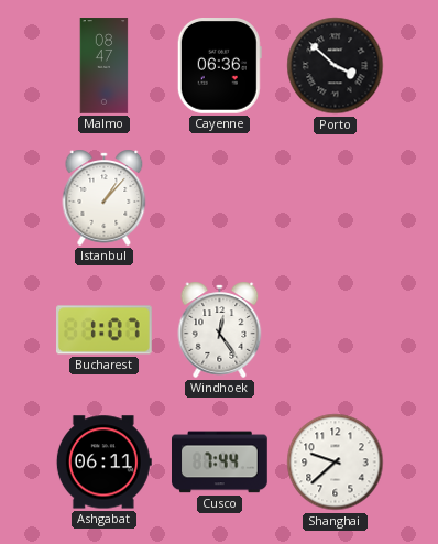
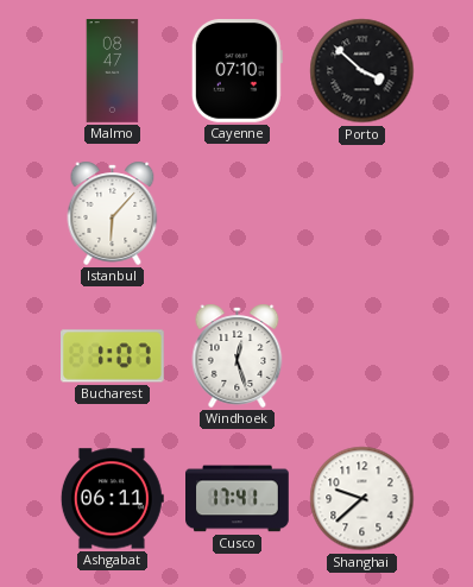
Cayenne: 06:36 -> 07:10
Istanbul: 1:07 -> 6:07
Windhoek: 12:24 -> 12:27
Cusco: 7:44 -> 17:41
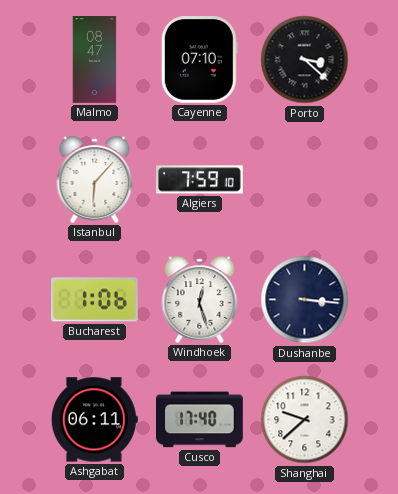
Porto: 3:52 -> 3:22
Algiers: none -> 7:59
Bucharest: 1:07 -> 1:06
Dushanbe: none -> 3:16
Cusco: 17:41 -> 17:40
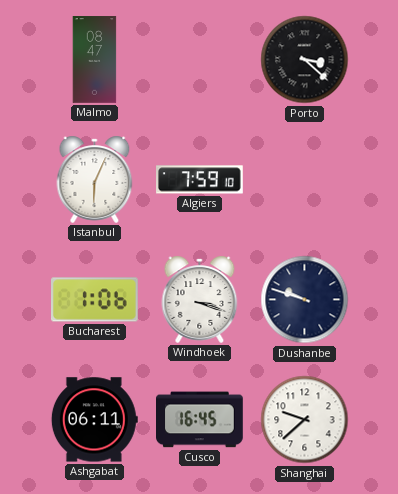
Cayenne: 07:10 -> none
Istanbul: 6:07 -> 6:04
Windhoek: 12:27 -> 3:18
Dushanbe: 3:16 -> 9:48
Cusco: 17:40 -> 16:45
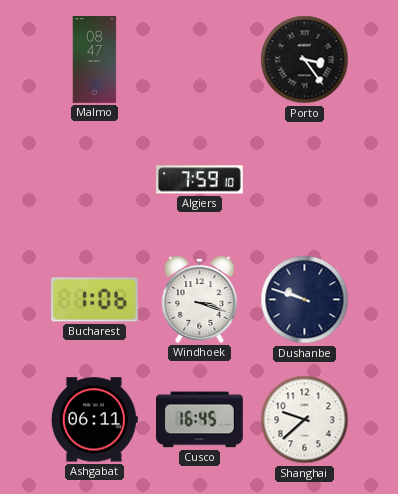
Porto: 3:22 -> 3:24
Istanbul: 6:04 -> none
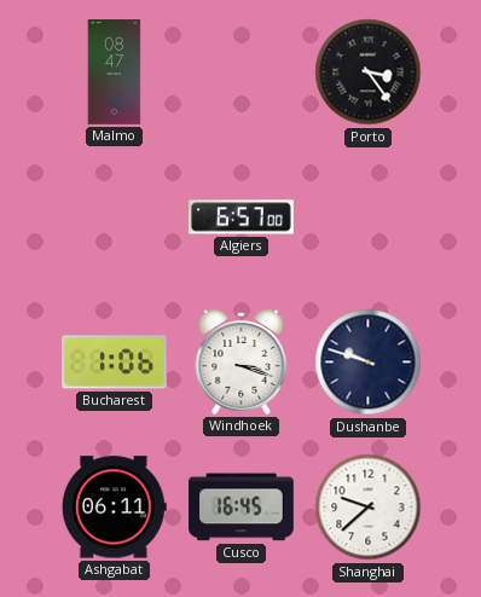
Algiers: 7:59 -> 6:57
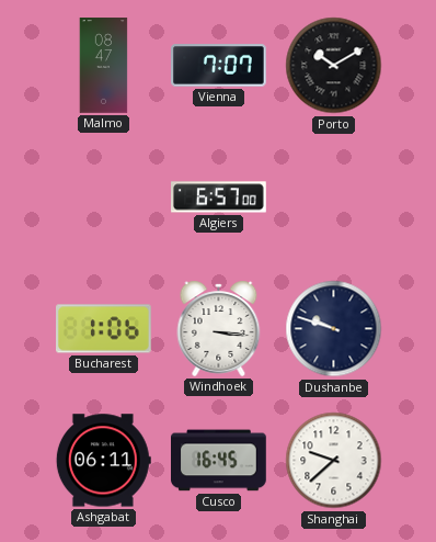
Vienna: none -> 7:07
Porto: 3:24 -> 10:10
Windhoek: 3:18 -> 3:16
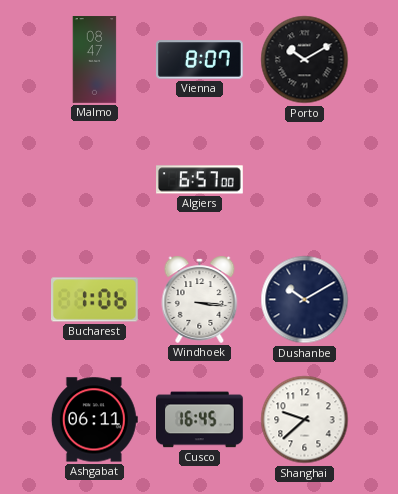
Vienna: 7:07 -> 8:07
Dushanbe: 9:48 -> 10:10
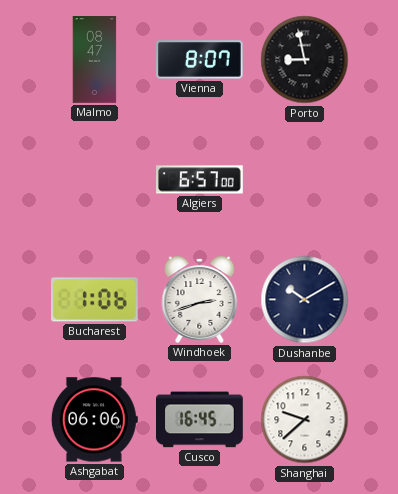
Porto: 10:10 -> 8:58
Windhoek: 3:16 -> 2:42
Ashgabat: 06:11 -> 06:06
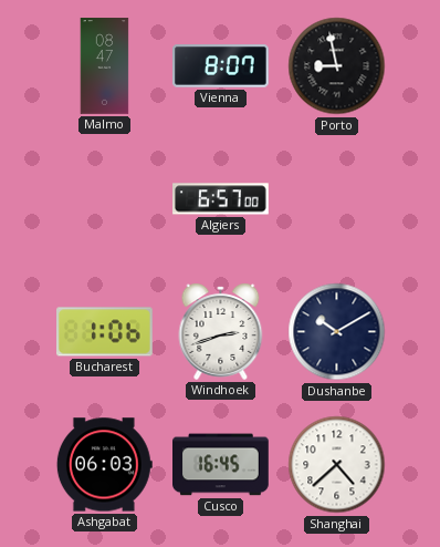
Ashgabat: 06:06 -> 06:03
Shanghai: 9:38 -> 4:38
